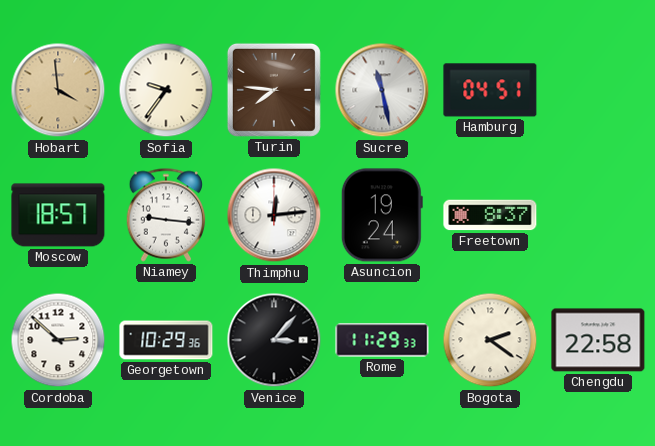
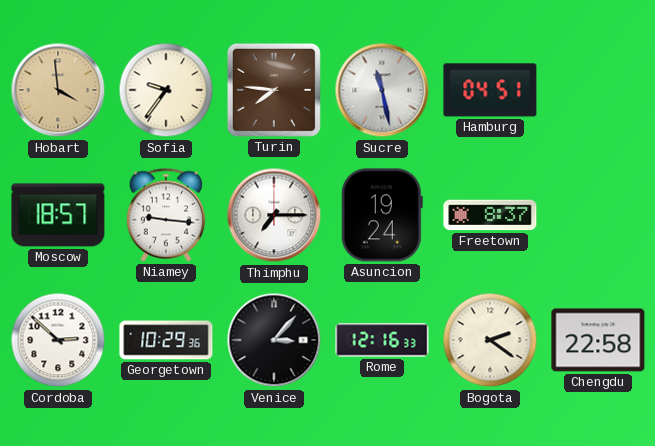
Thimphu: 12:14 -> 7:15
Rome: 11:29 -> 12:16
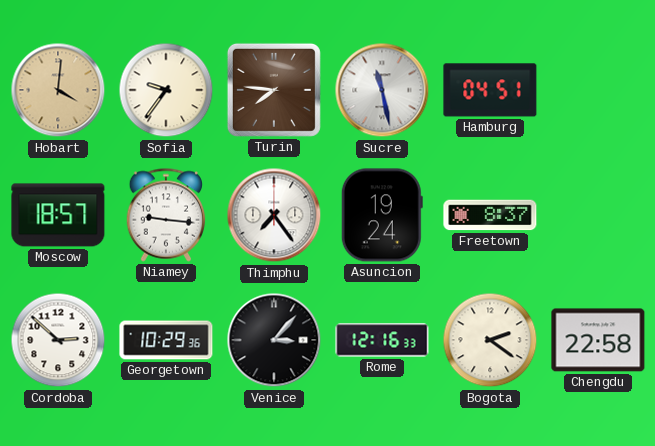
Hobart: 3:59 -> 4:01
Thimphu: 7:15 -> 7:24
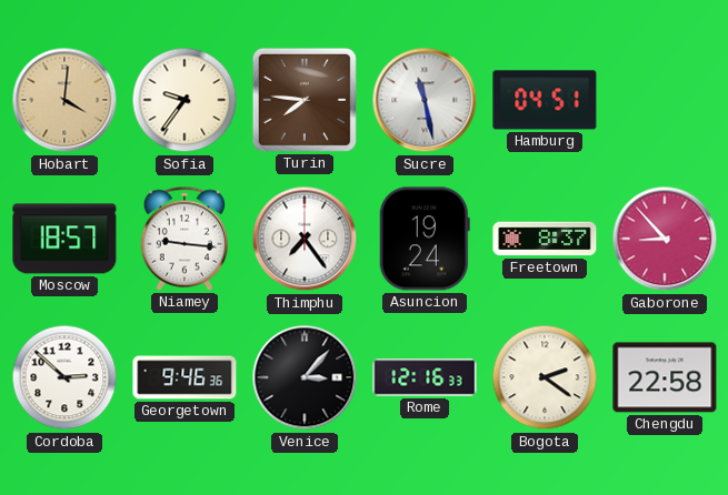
Gaborone: none -> 8:53
Georgetown: 10:29 -> 9:46
